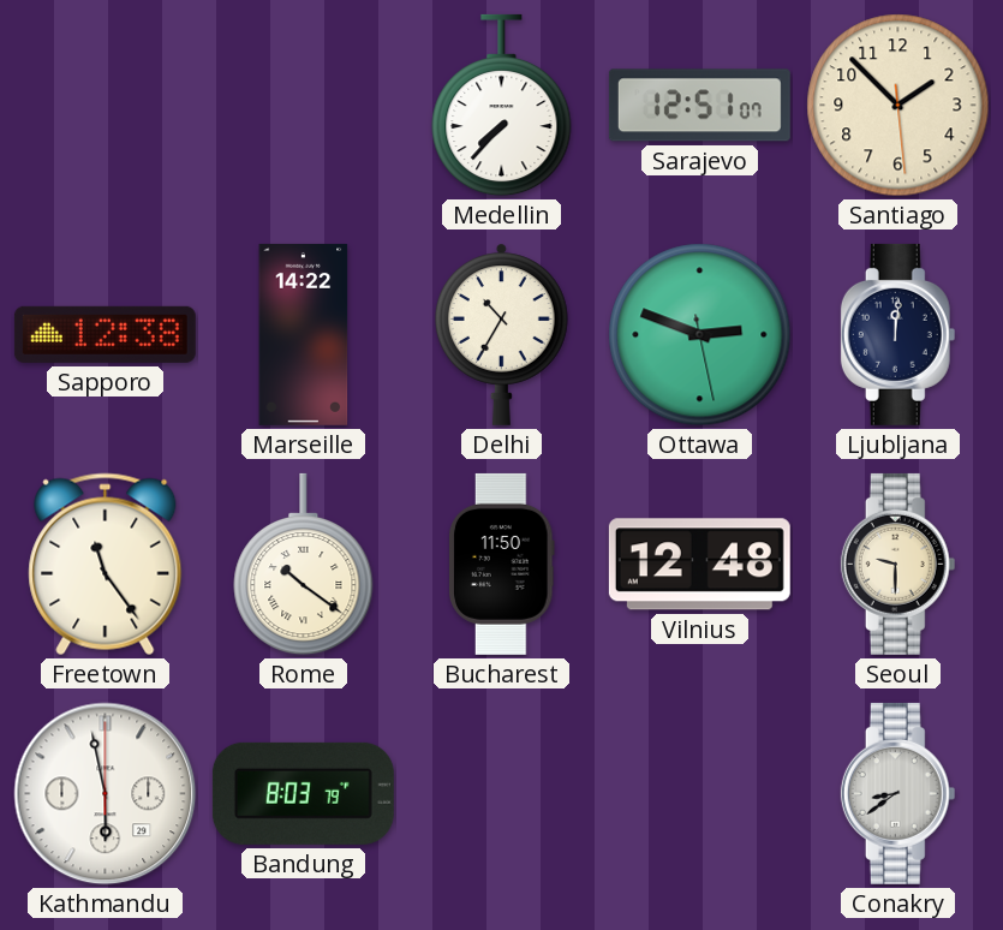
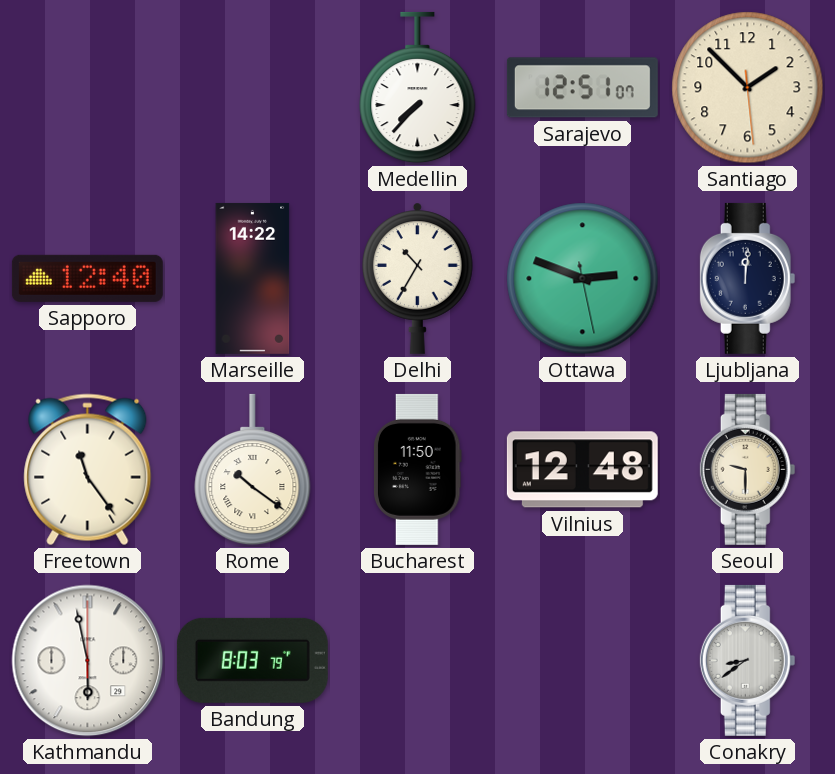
Sapporo: 12:38 -> 12:40
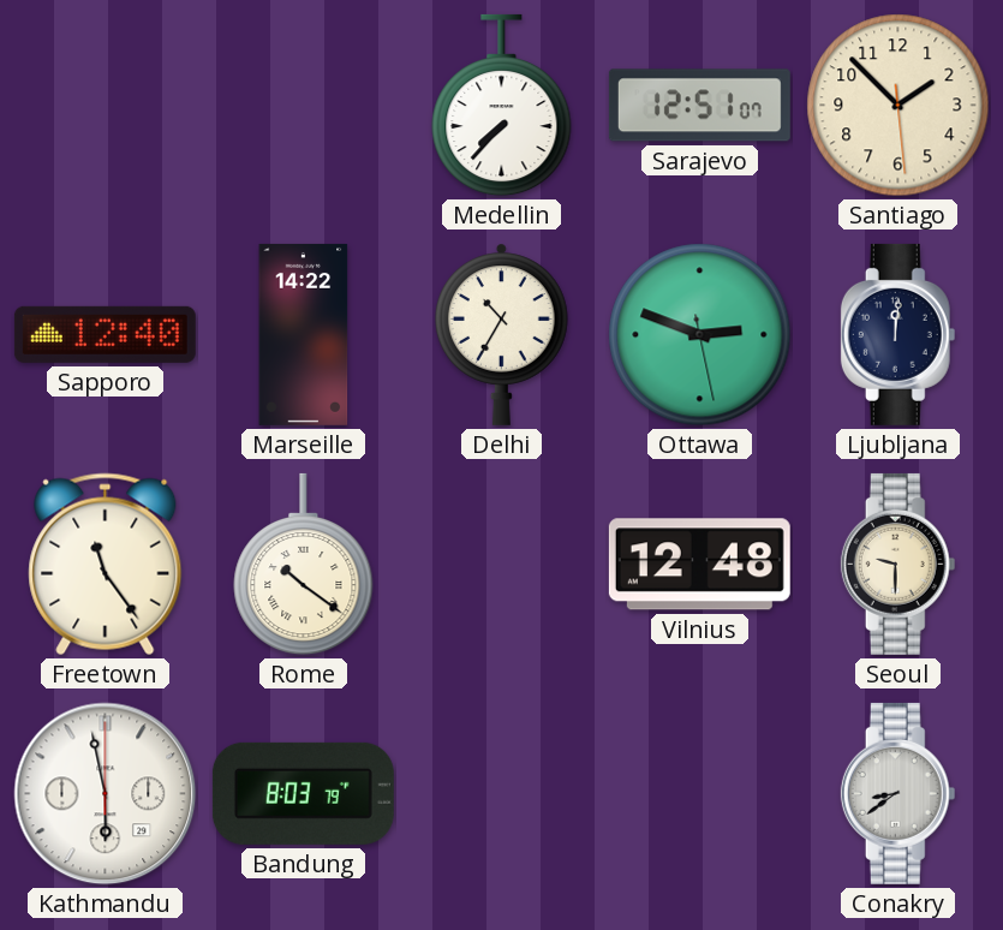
Bucharest: 11:50 -> none
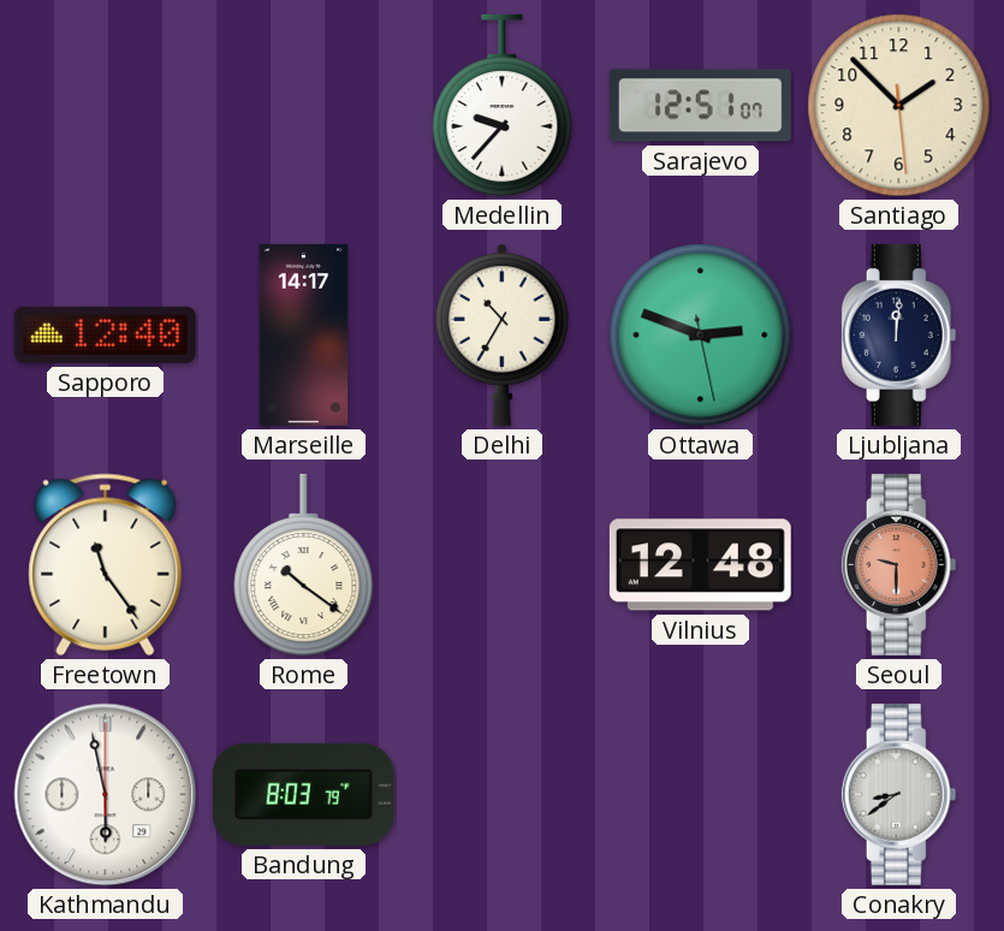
Medellin: 7:37 -> 9:37
Marseille: 14:22 -> 14:17
Seoul dial: cream -> salmon
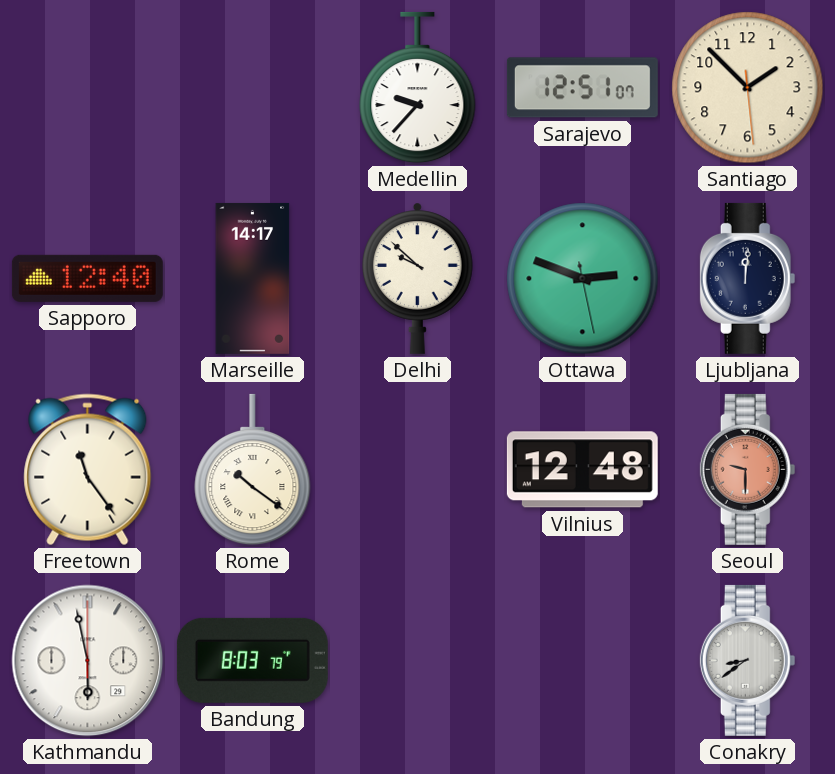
Delhi: 10:35 -> 9:52
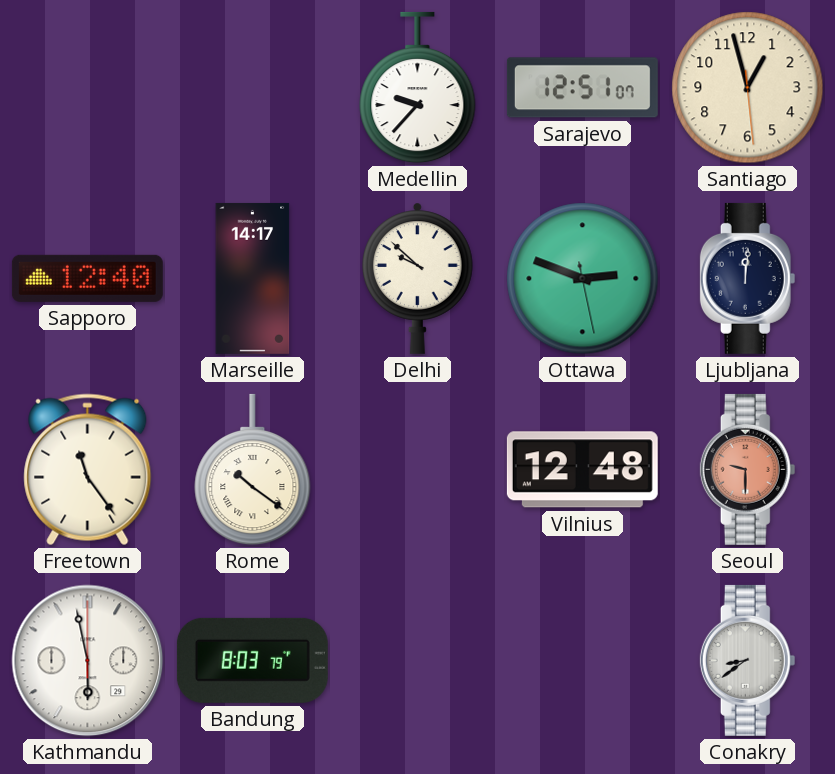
Santiago: 1:52 -> 12:57
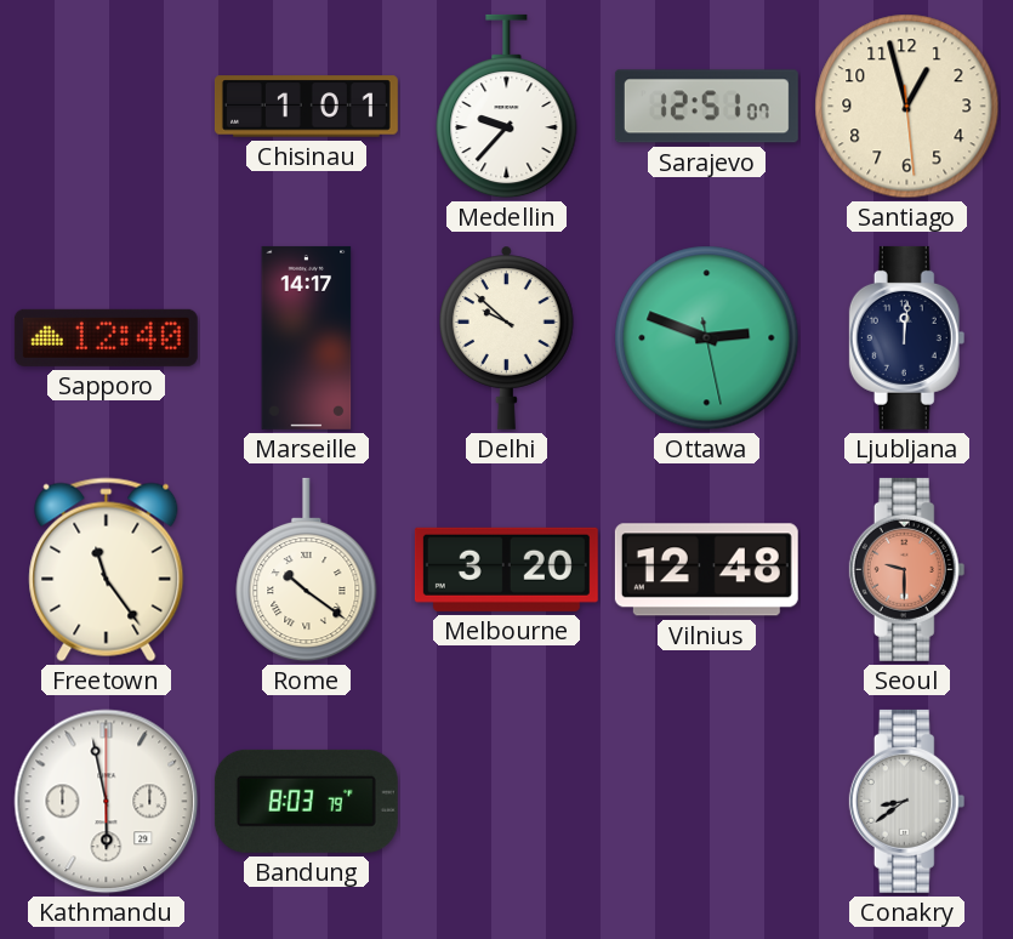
Chisinau: none -> 1:01
Melbourne: none -> 3:20
